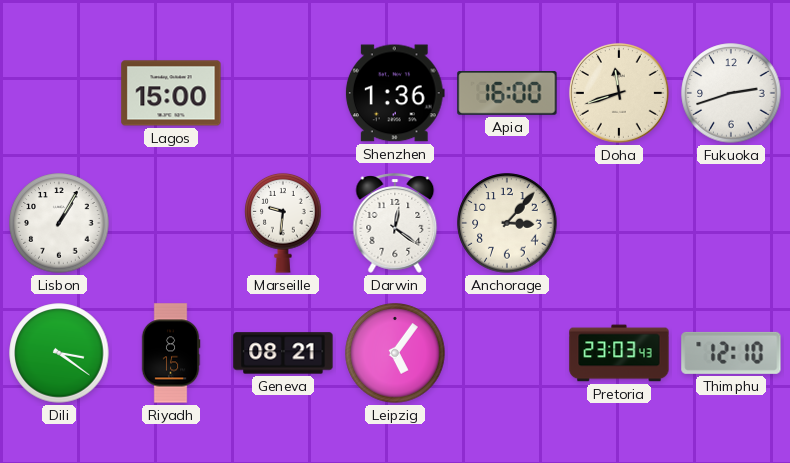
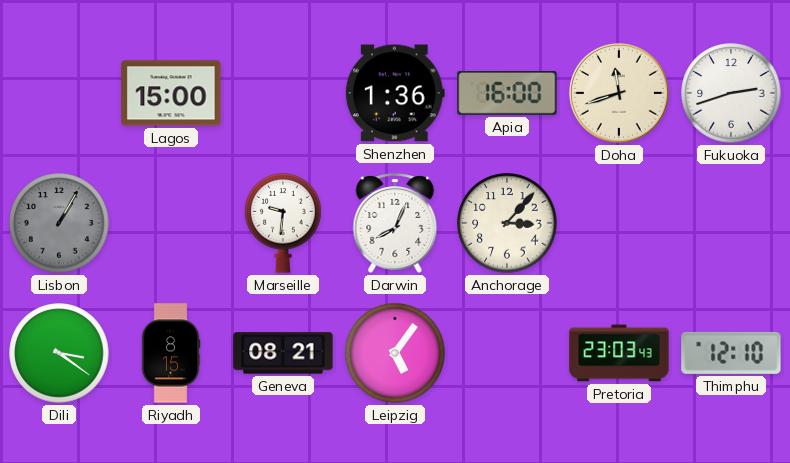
Lisbon dial: white -> grey
Darwin: 12:21 -> 8:04
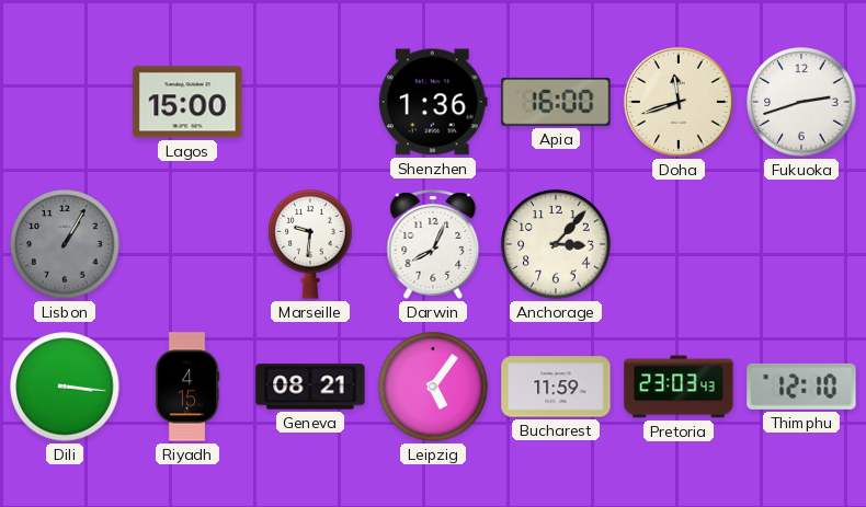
Dili: 3:21 -> 3:16
Riyadh: 8:15 -> 4:15
Bucharest: none -> 11:59
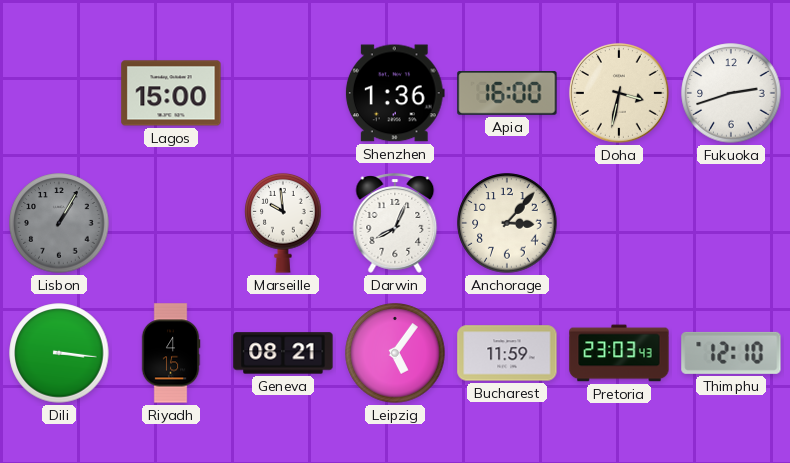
Doha: 11:42 -> 3:32
Marseille: 9:31 -> 9:59
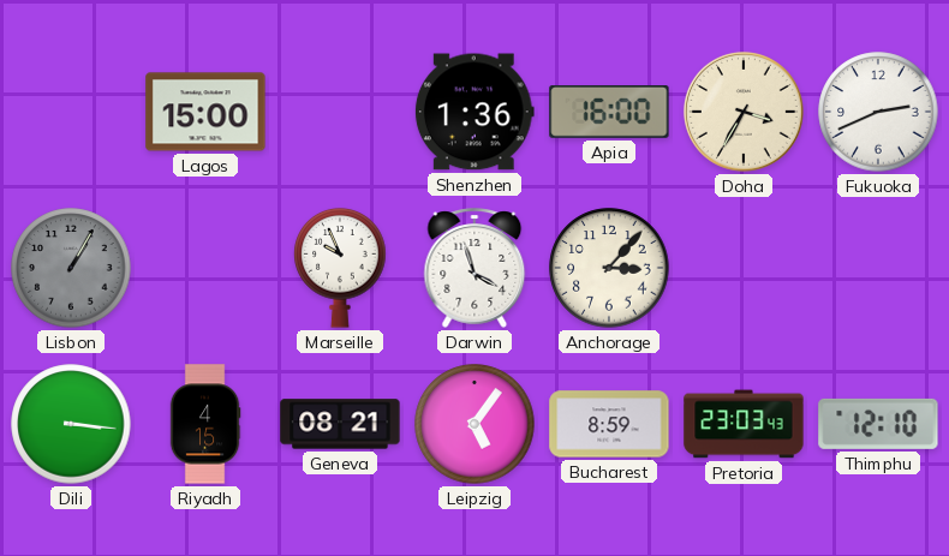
Doha: 3:32 -> 3:35
Fukuoka: 2:42 -> 2:41
Marseille: 9:59 -> 9:56
Darwin: 8:04 -> 3:57
Bucharest: 11:59 -> 8:59
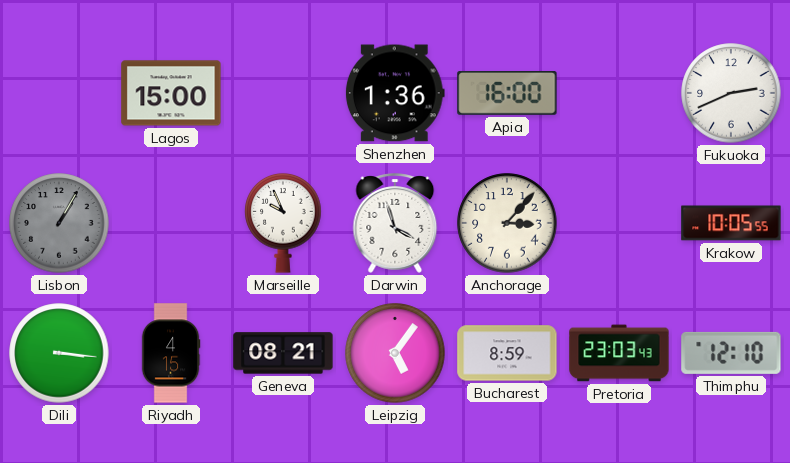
Doha: 3:35 -> none
Krakow: none -> 10:05
